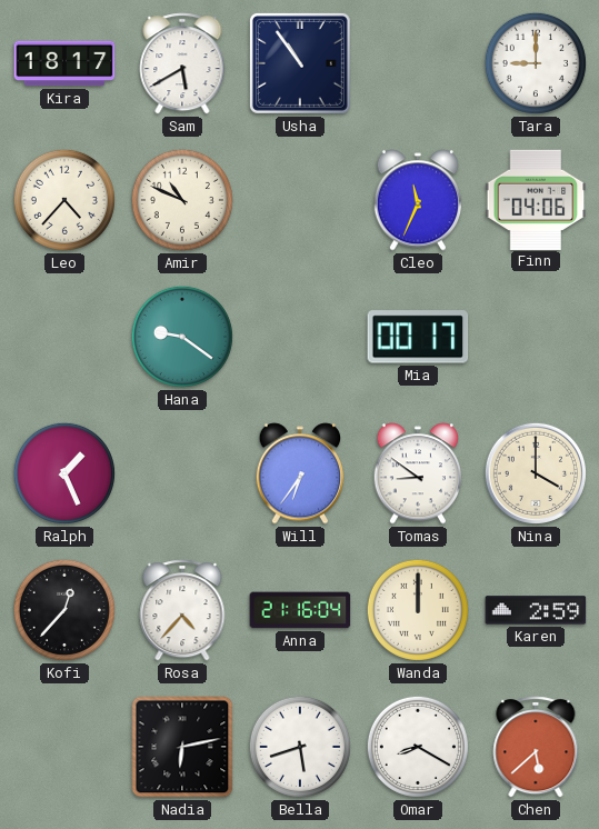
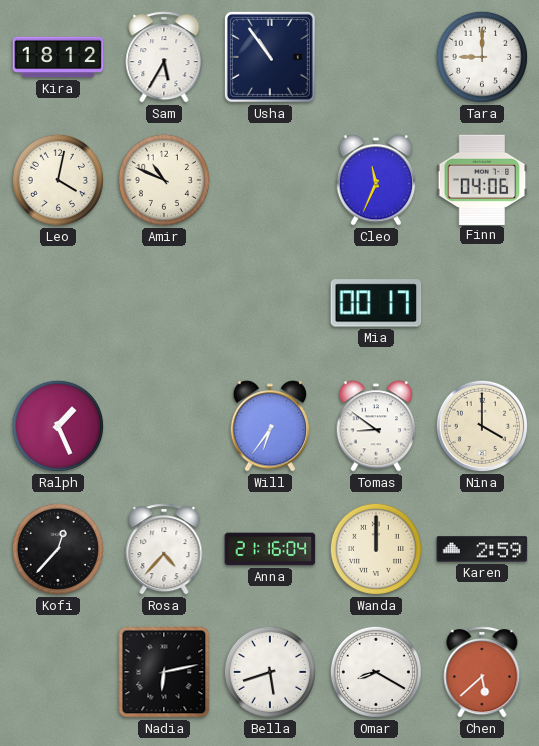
Kira: 18:17 -> 18:12
Sam: 5:40 -> 5:35
Leo: 4:37 -> 4:02
Hana: 9:21 -> none
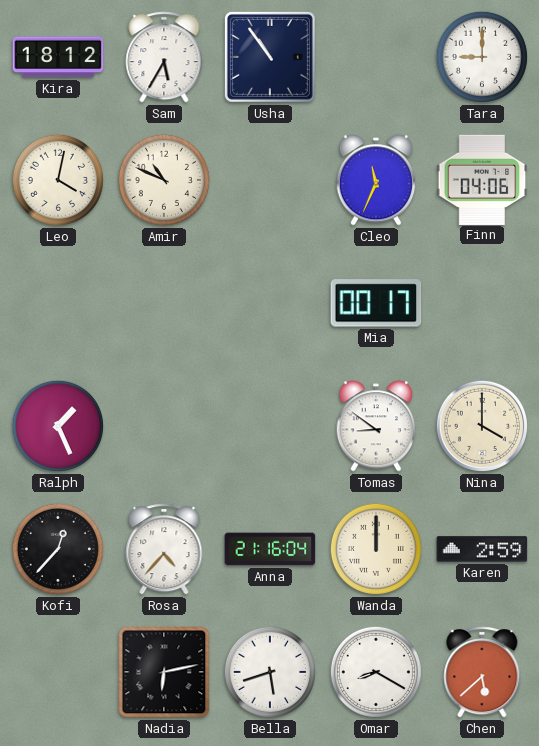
Will: 6:36 -> none
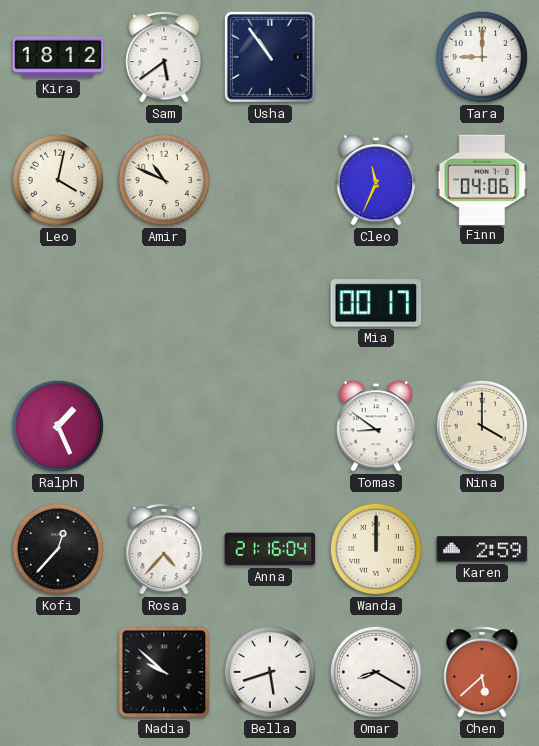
Sam: 5:35 -> 5:39
Nadia: 6:13 -> 9:52
